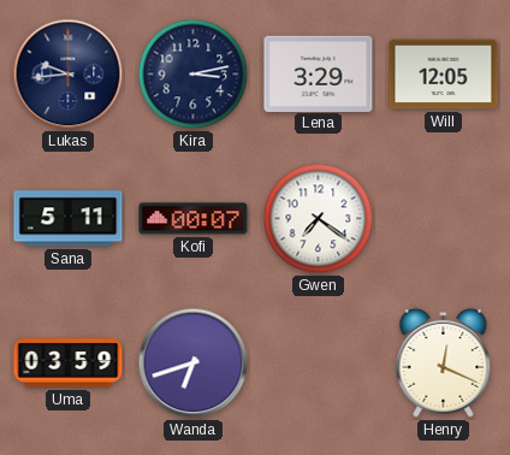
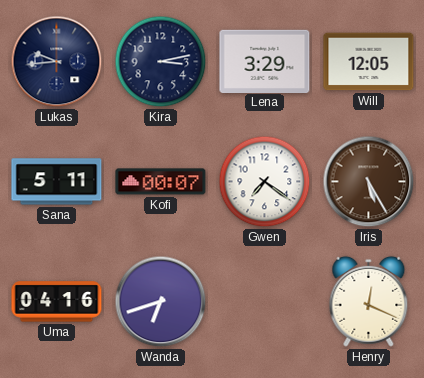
Iris: none -> 5:25
Uma: 03:59 -> 04:16
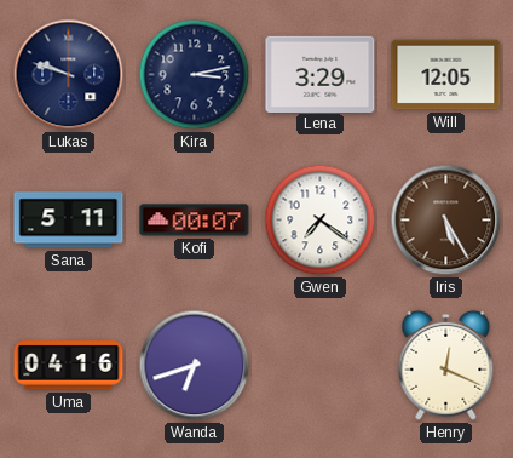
Lukas: 9:44 -> 9:48
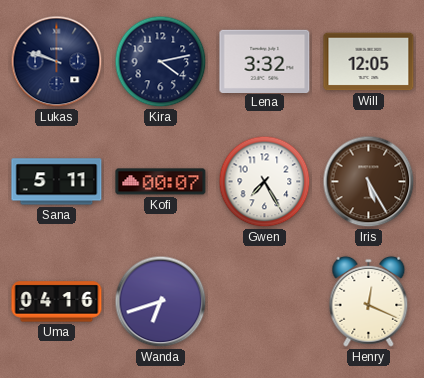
Kira: 3:13 -> 4:13
Lena: 3:29 -> 3:32
Gwen: 7:21 -> 7:25
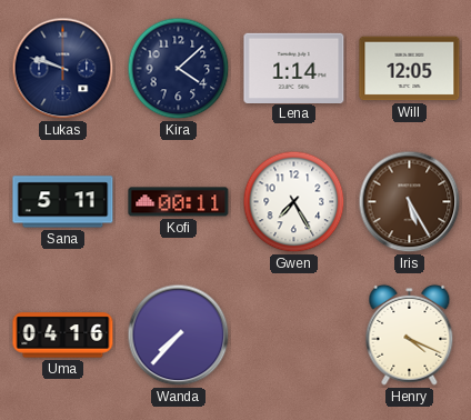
Kira: 4:13 -> 4:08
Lena: 3:32 -> 1:14
Kofi: 00:07 -> 00:11
Wanda: 6:42 -> 7:37
Henry: 12:19 -> 4:19
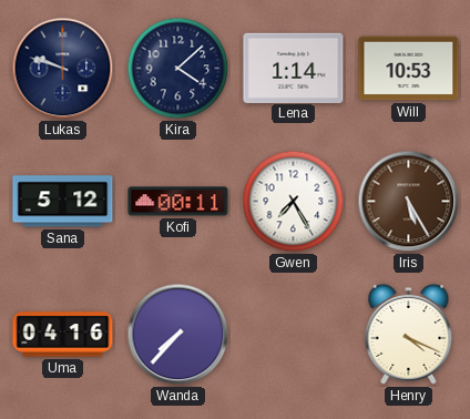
Will: 12:05 -> 10:53
Sana: 5:11 -> 5:12
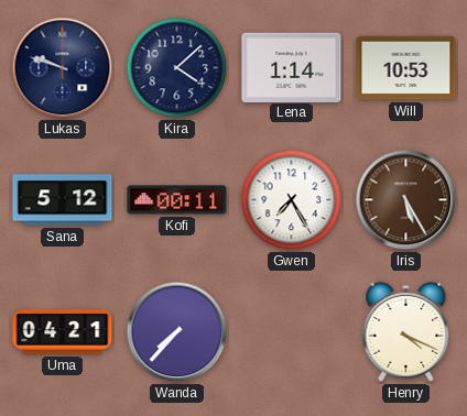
Uma: 04:16 -> 04:21
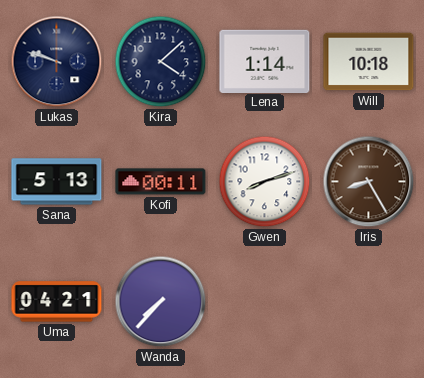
Will: 10:53 -> 10:18
Sana: 5:12 -> 5:13
Gwen: 7:25 -> 8:12
Iris: 5:25 -> 8:25
Henry: 4:19 -> none
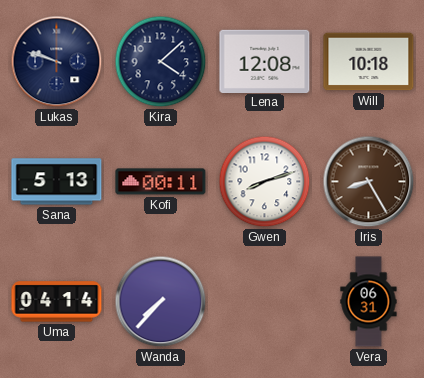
Lena: 1:14 -> 12:08
Uma: 04:21 -> 04:14
Vera: none -> 06:31
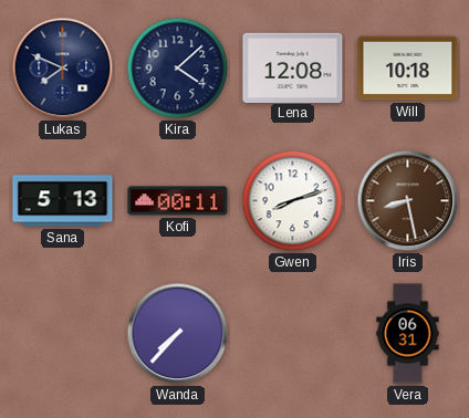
Lukas: 9:48 -> 7:49
Iris: 8:25 -> 8:28
Uma: 04:14 -> none
